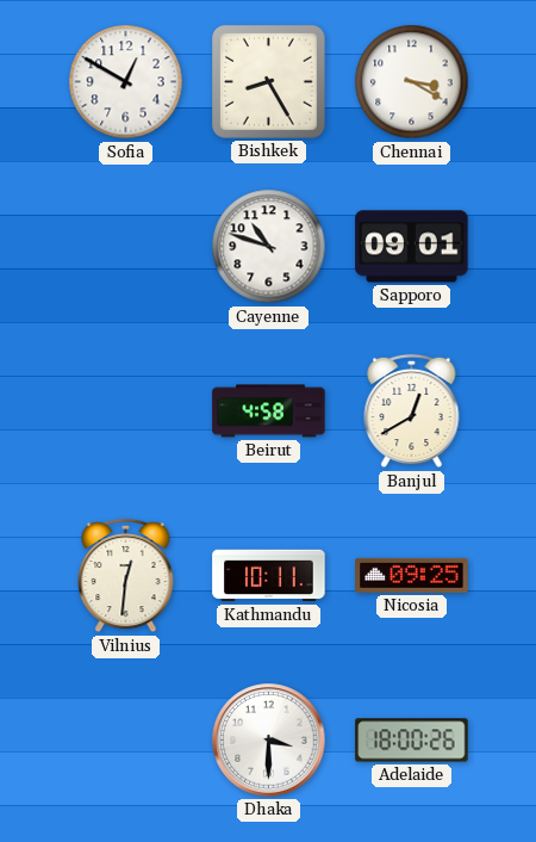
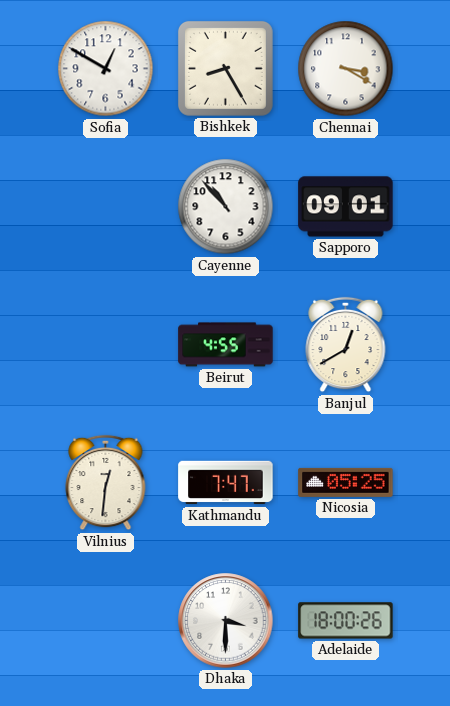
Cayenne: 10:48 -> 10:53
Beirut: 4:58 -> 4:55
Kathmandu: 10:11 -> 7:47
Nicosia: 09:25 -> 05:25
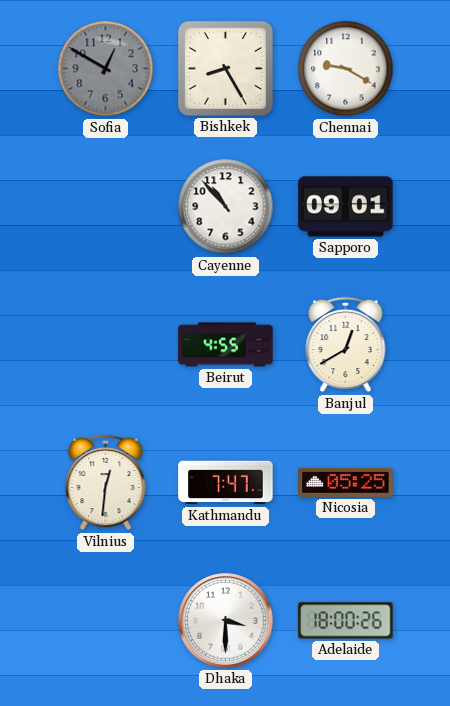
Sofia dial: white -> grey
Chennai: 3:20 -> 9:20
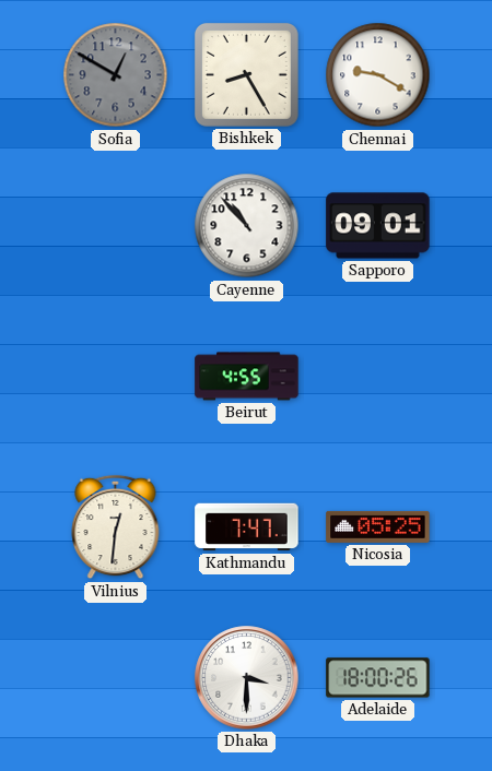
Banjul: 12:40 -> none
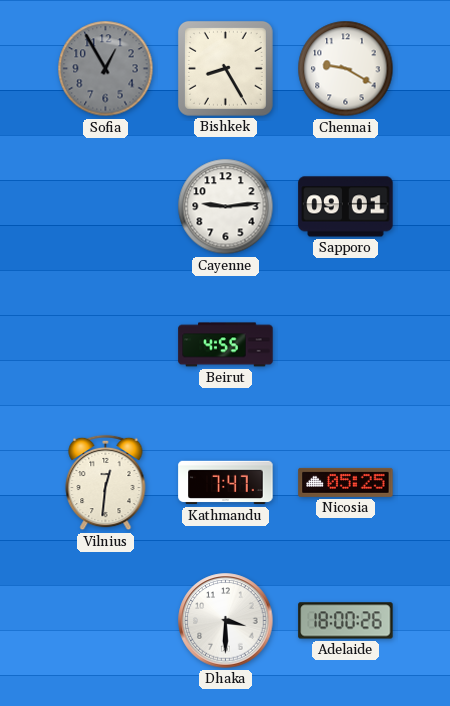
Sofia: 12:50 -> 12:55
Cayenne: 10:53 -> 9:14
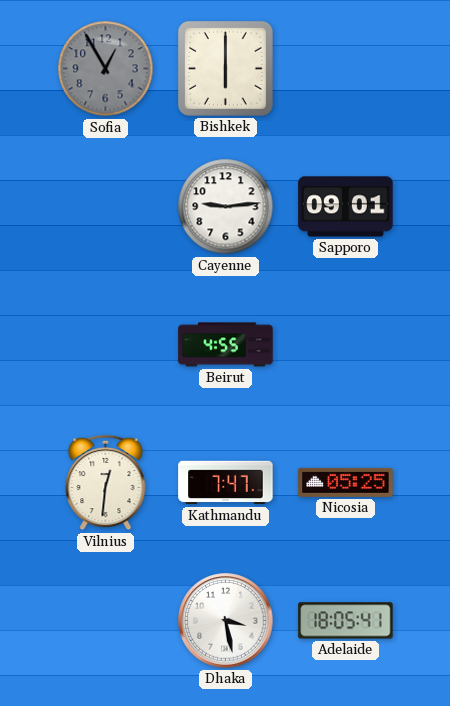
Bishkek: 8:25 -> 6:00
Chennai: 9:20 -> none
Dhaka: 3:30 -> 3:28
Adelaide: 18:00 -> 18:05
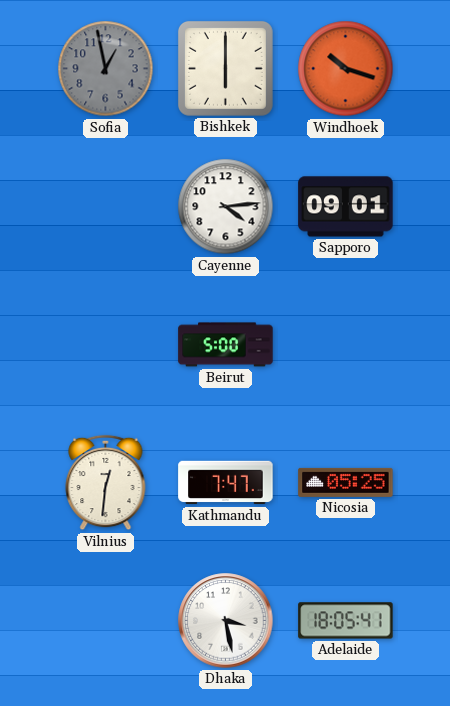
Sofia: 12:55 -> 12:58
Windhoek: none -> 10:18
Cayenne: 9:14 -> 4:14
Beirut: 4:55 -> 5:00
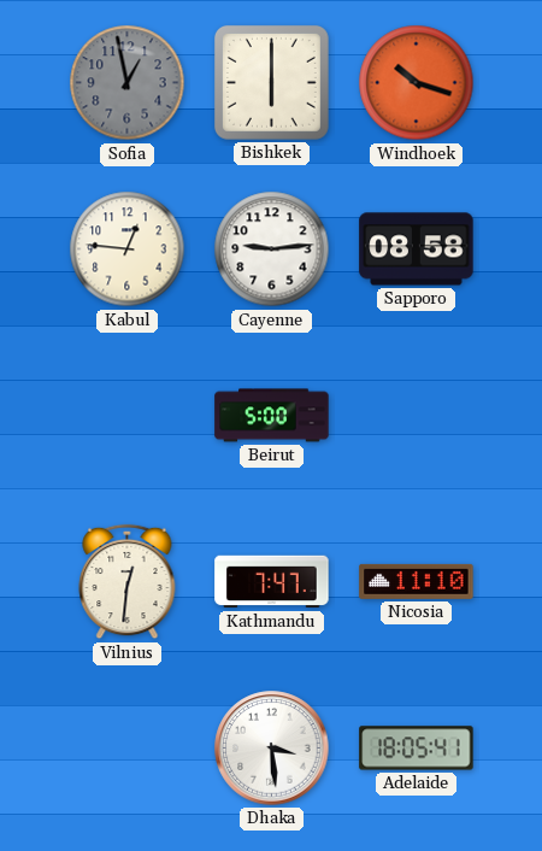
Kabul: none -> 12:46
Cayenne: 4:14 -> 9:14
Sapporo: 09:01 -> 08:58
Nicosia: 05:25 -> 11:10
Dhaka: 3:28 -> 3:29
